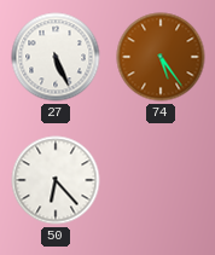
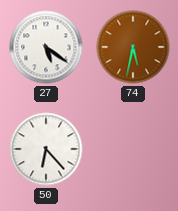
27: 5:26 -> 5:21
74: 5:24 -> 5:32
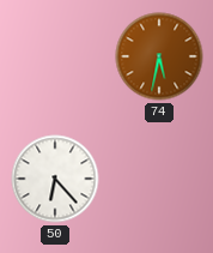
27: 5:21 -> none
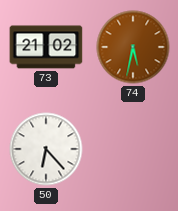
73: none -> 21:02
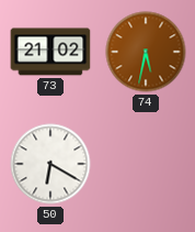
50: 6:23 -> 6:20
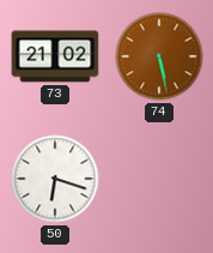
74: 5:32 -> 5:28
50: 6:20 -> 6:18
